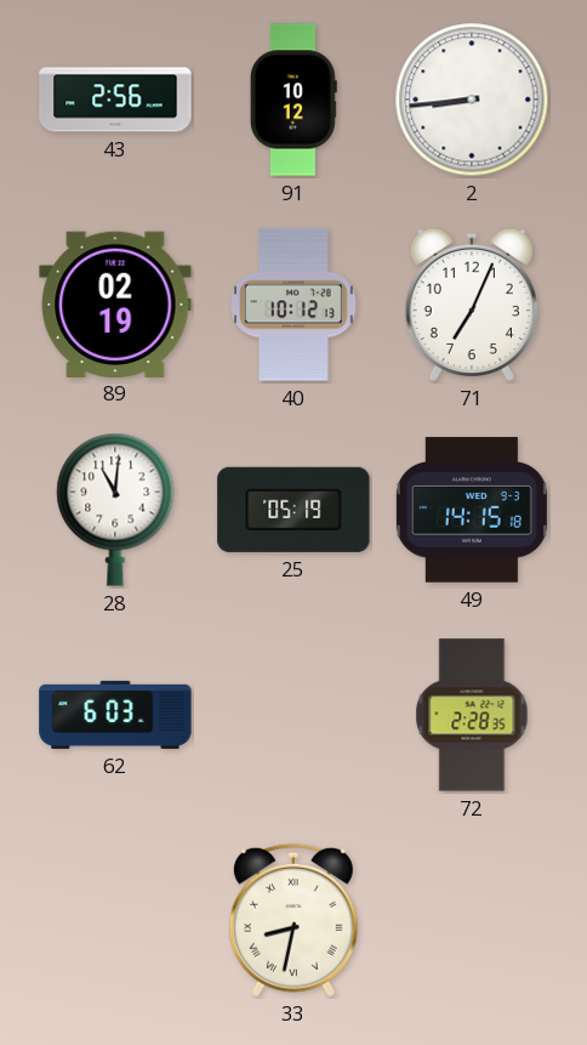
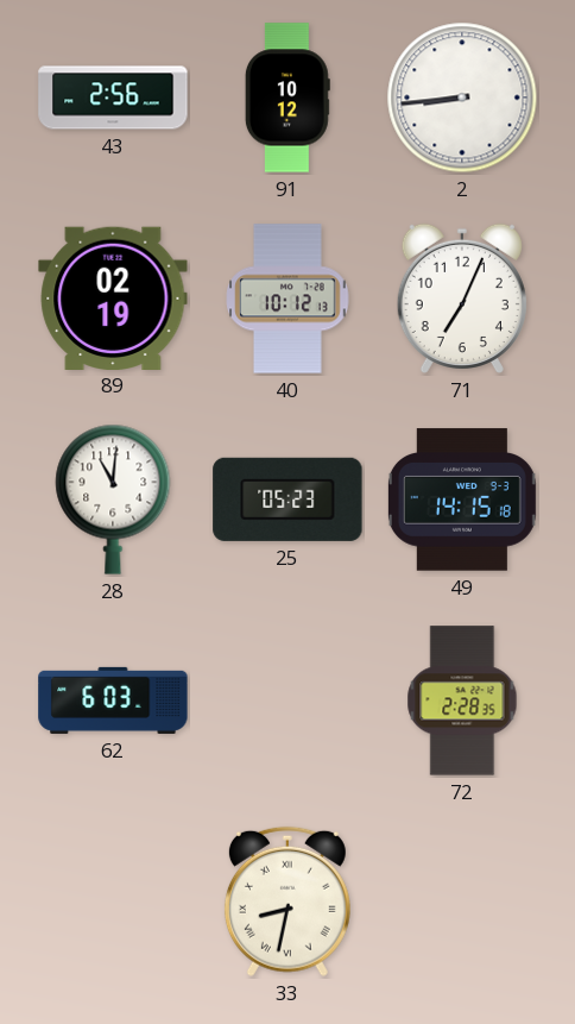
25: 05:19 -> 05:23
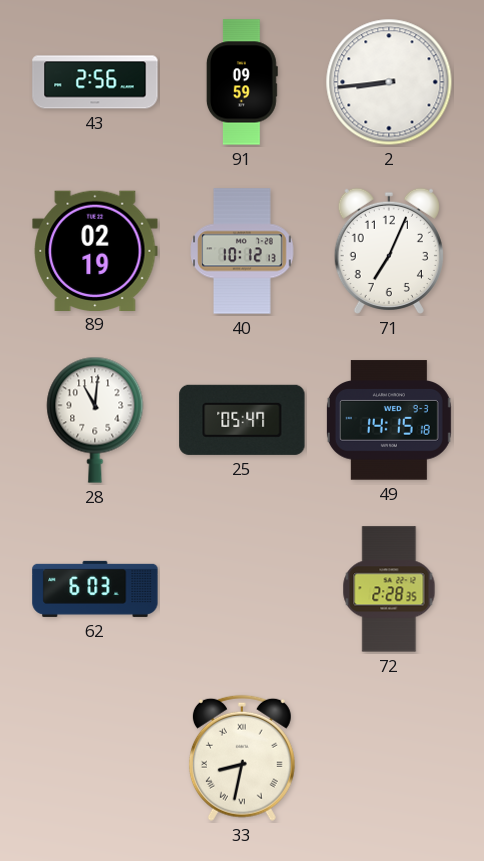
91: 10:12 -> 09:59
25: 05:23 -> 05:47
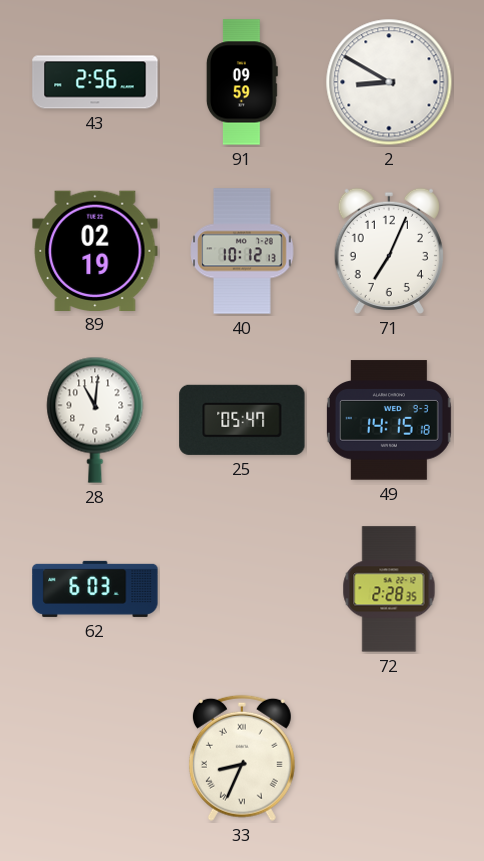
2: 8:44 -> 8:50
33: 8:32 -> 8:34
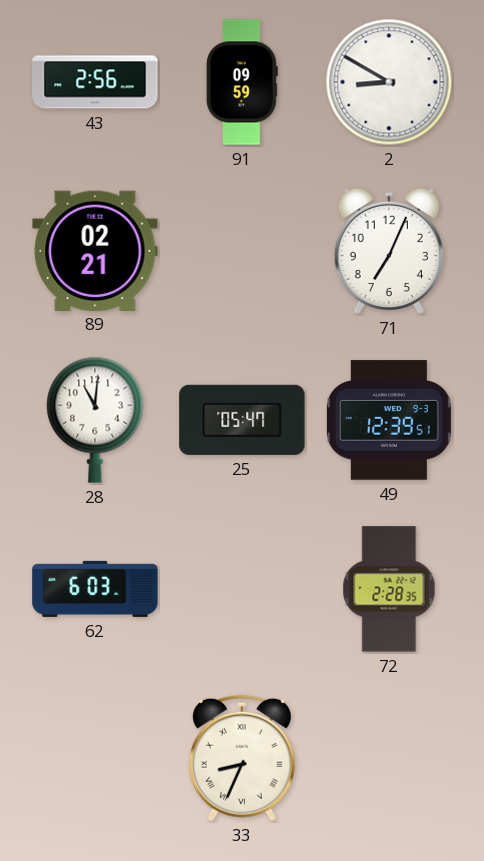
89: 02:19 -> 02:21
40: 10:12 -> none
49: 14:15 -> 12:39
